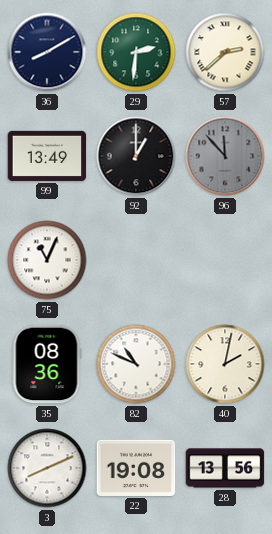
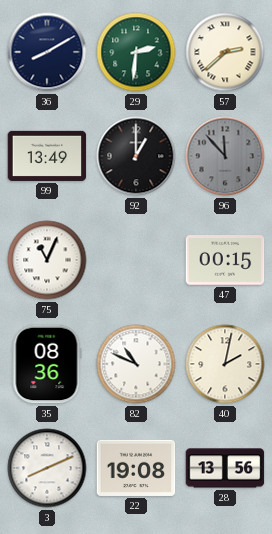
47: none -> 00:15
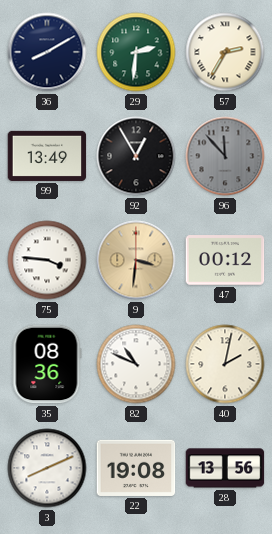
57: 2:38 -> 2:35
92: 1:00 -> 12:55
75: 11:04 -> 3:46
9: none -> 3:31
47: 00:15 -> 00:12
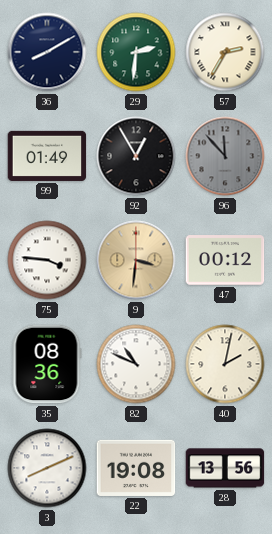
99: 13:49 -> 01:49
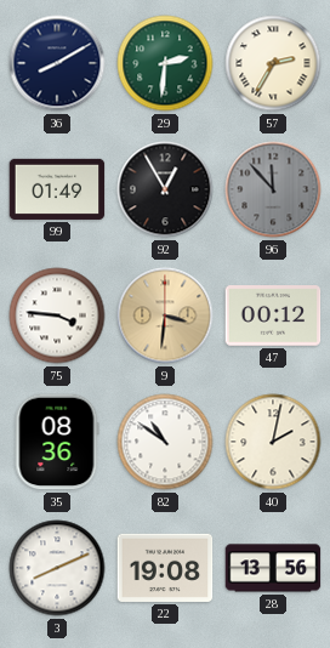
82: 10:49 -> 10:51
